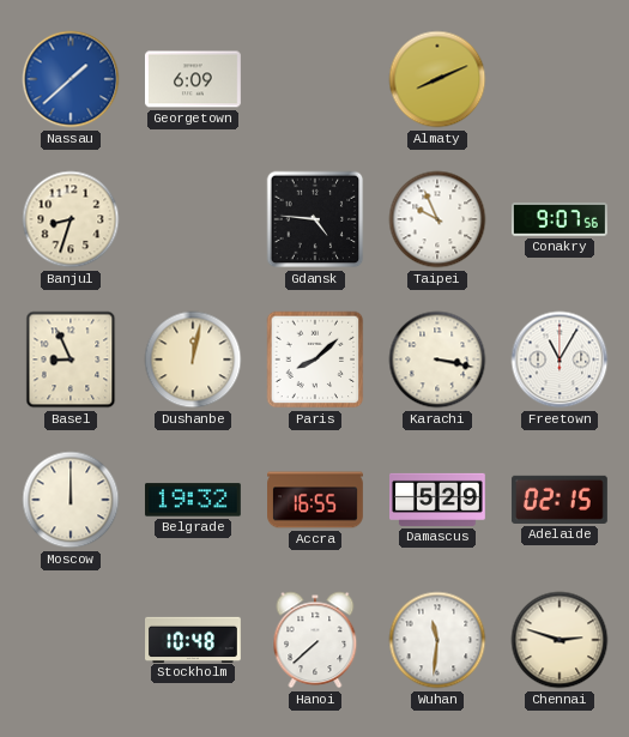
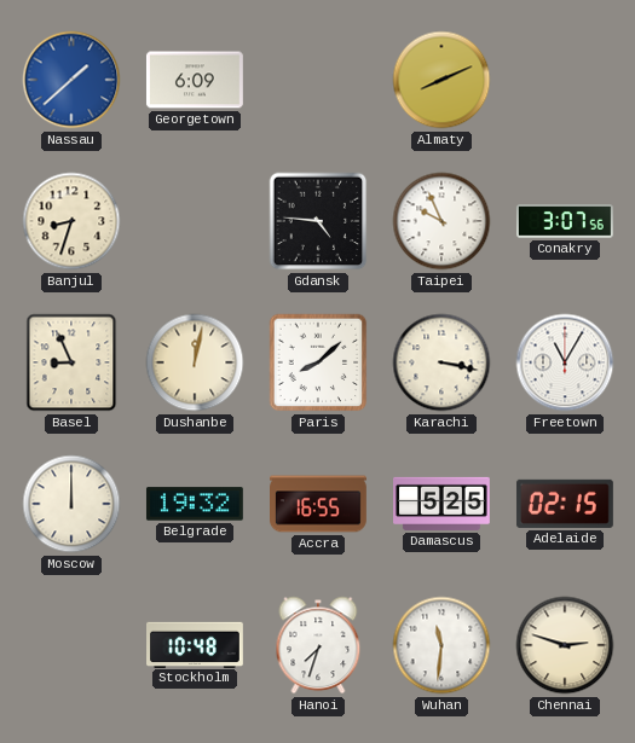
Conakry: 9:07 -> 3:07
Damascus: 5:29 -> 5:25
Hanoi: 7:38 -> 7:33
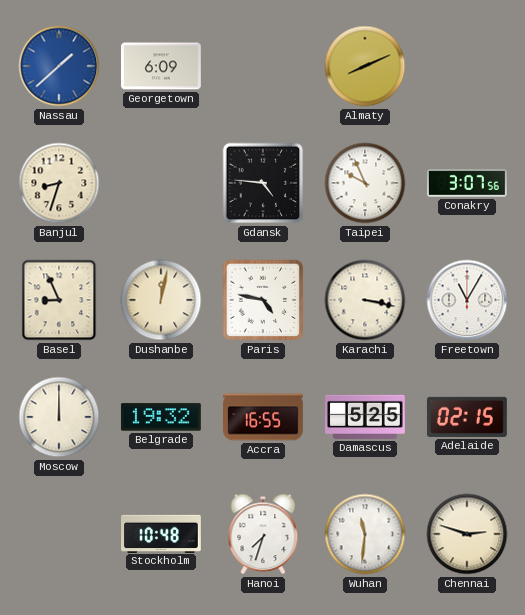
Paris: 8:08 -> 4:47
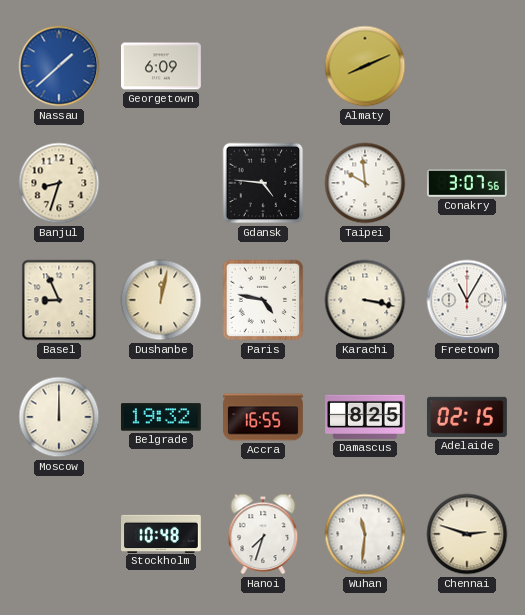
Taipei: 9:56 -> 9:59
Damascus: 5:25 -> 8:25
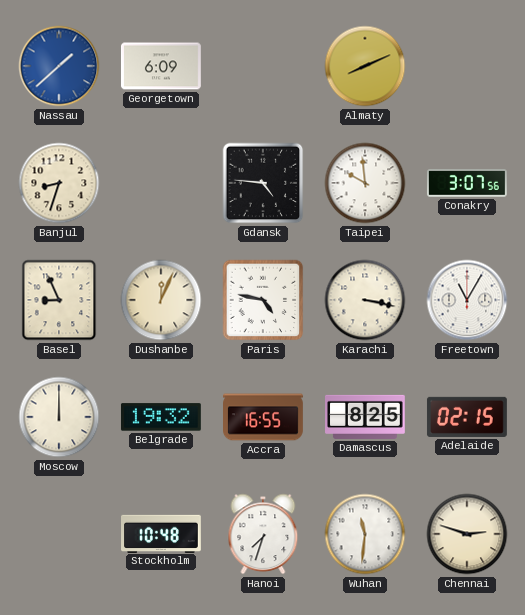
Dushanbe: 12:02 -> 12:04
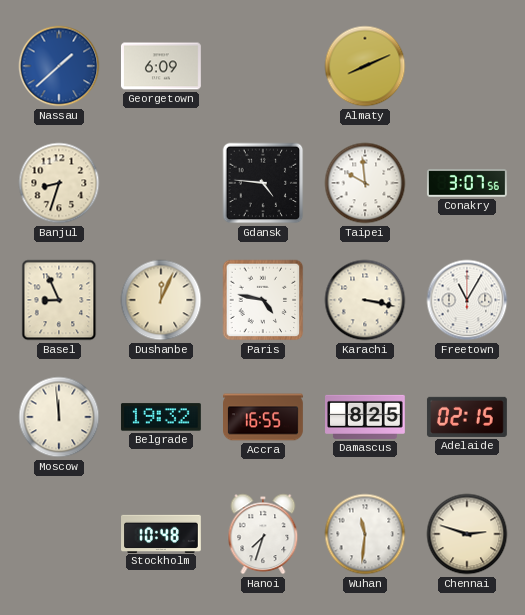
Moscow: 12:00 -> 11:59
